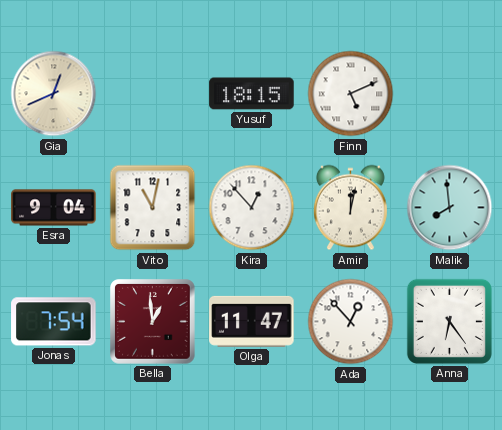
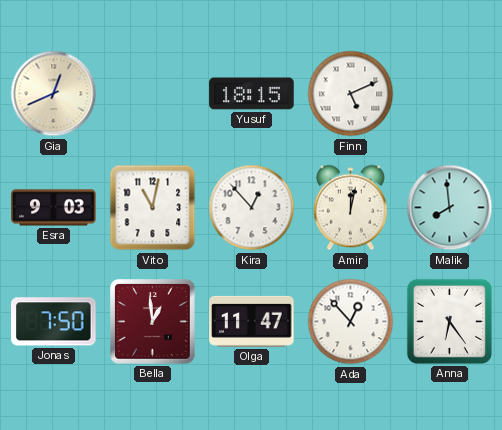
Esra: 9:04 -> 9:03
Jonas: 7:54 -> 7:50
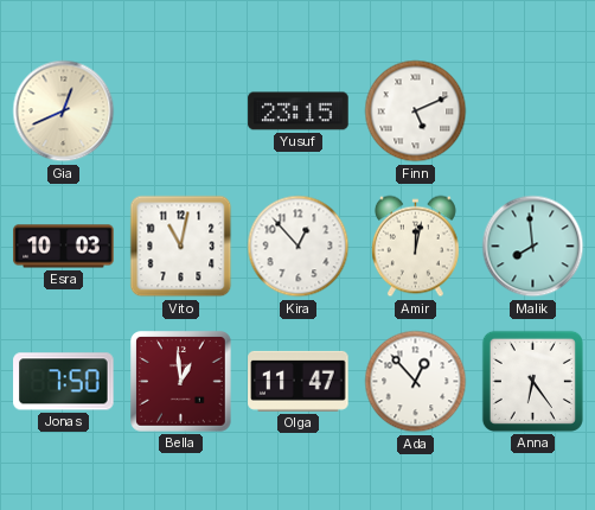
Yusuf: 18:15 -> 23:15
Esra: 9:03 -> 10:03
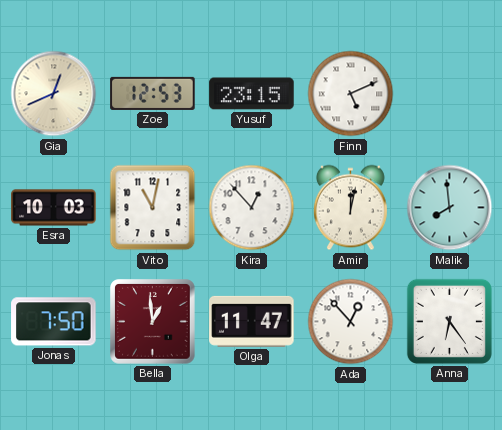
Zoe: none -> 12:53
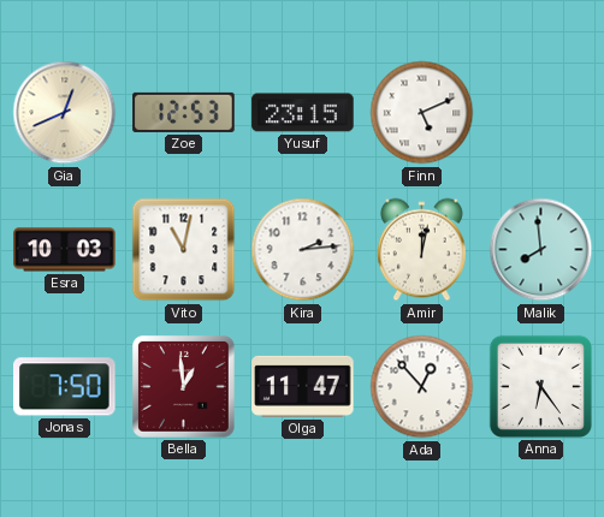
Kira: 12:53 -> 2:14
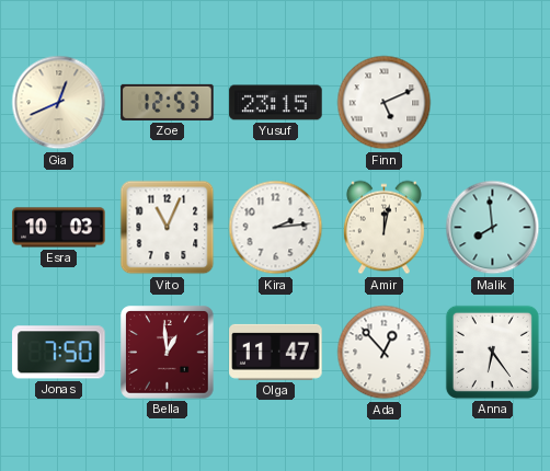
Vito: 11:02 -> 11:04
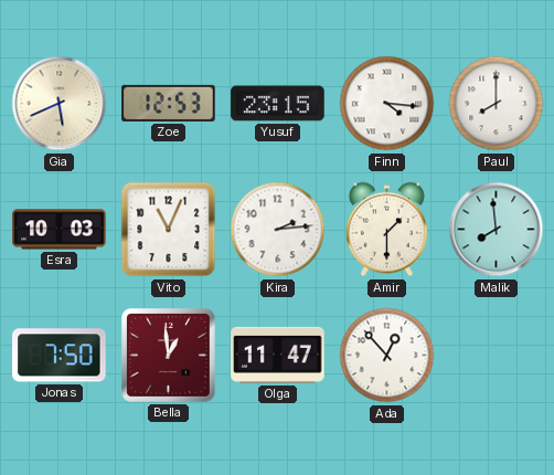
Gia: 12:41 -> 5:41
Finn: 5:11 -> 4:16
Paul: none -> 8:00
Amir: 12:02 -> 1:30
Anna: 6:24 -> none
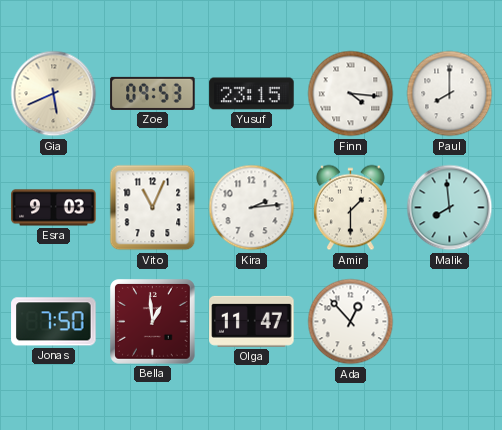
Zoe: 12:53 -> 09:53
Esra: 10:03 -> 9:03
